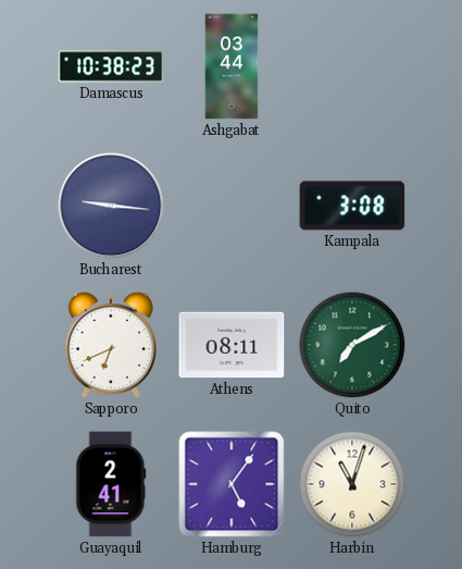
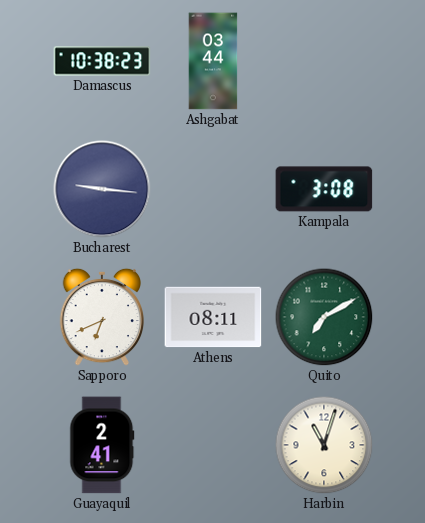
Hamburg: 5:06 -> none
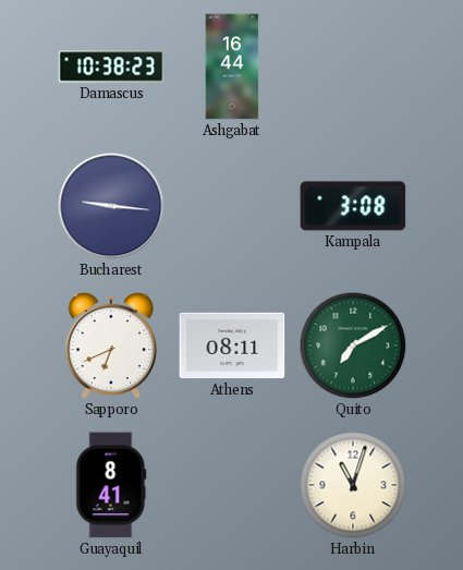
Ashgabat: 03:44 -> 16:44
Guayaquil: 2:41 -> 8:41
